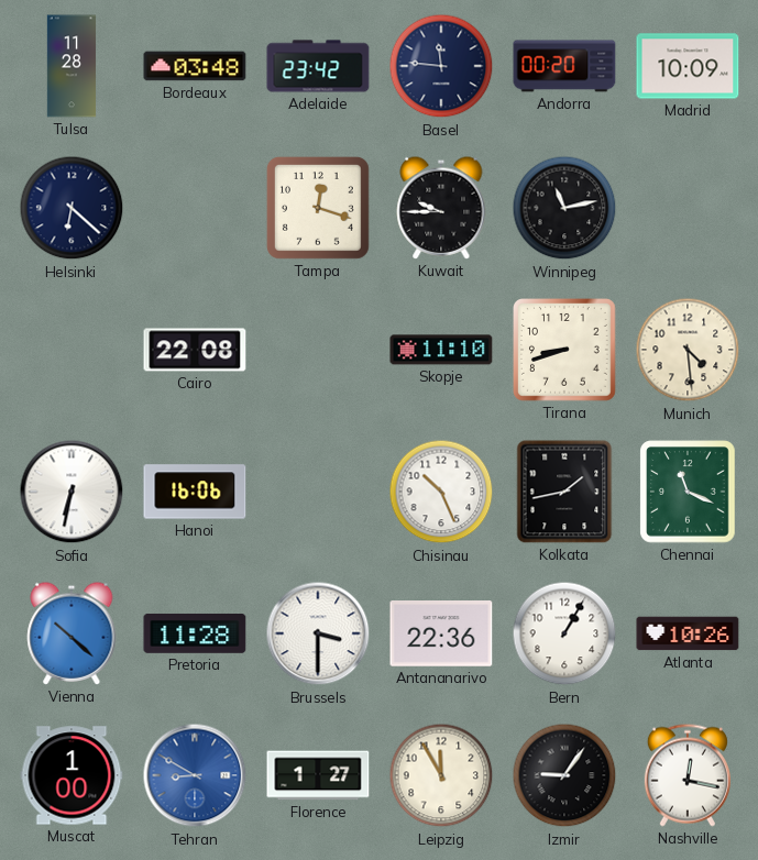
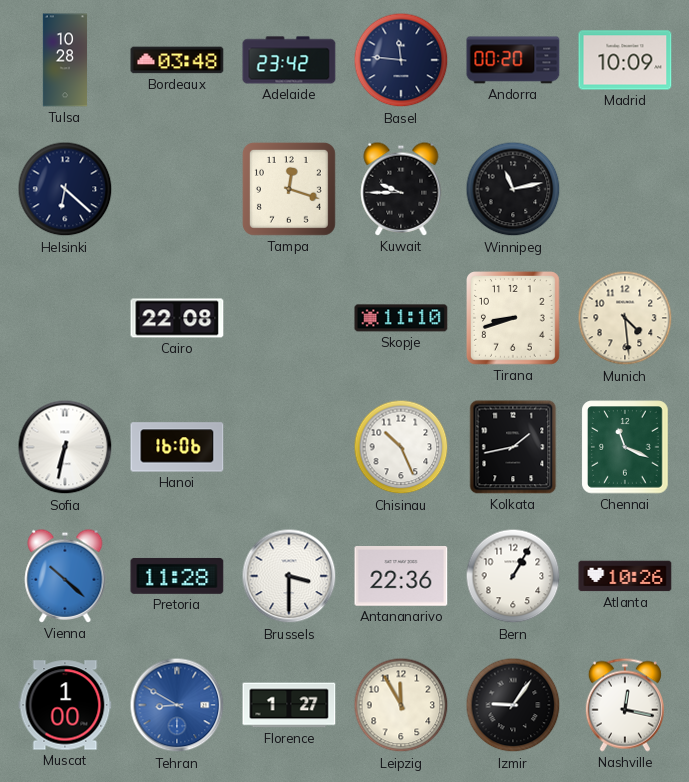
Tulsa: 11:28 -> 10:28
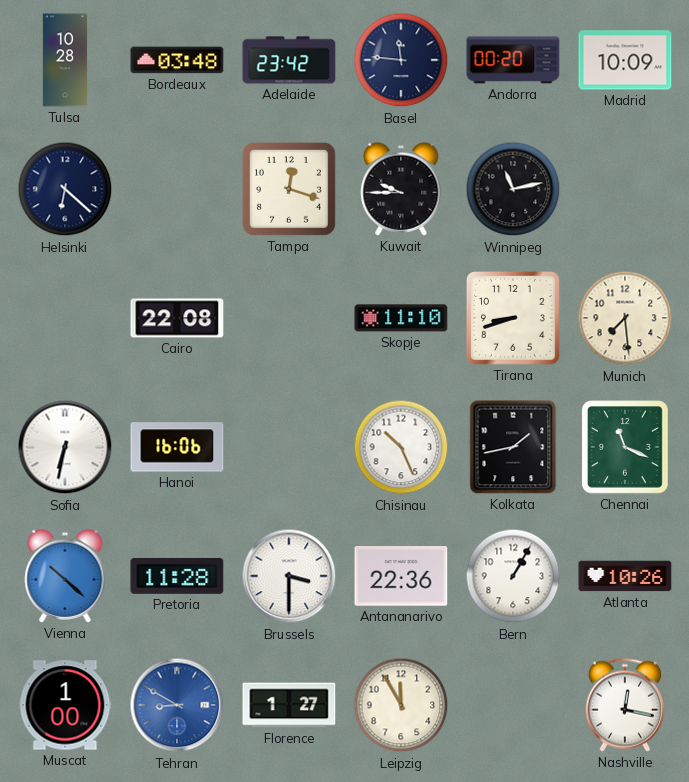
Munich: 4:29 -> 7:29
Izmir: 9:06 -> none
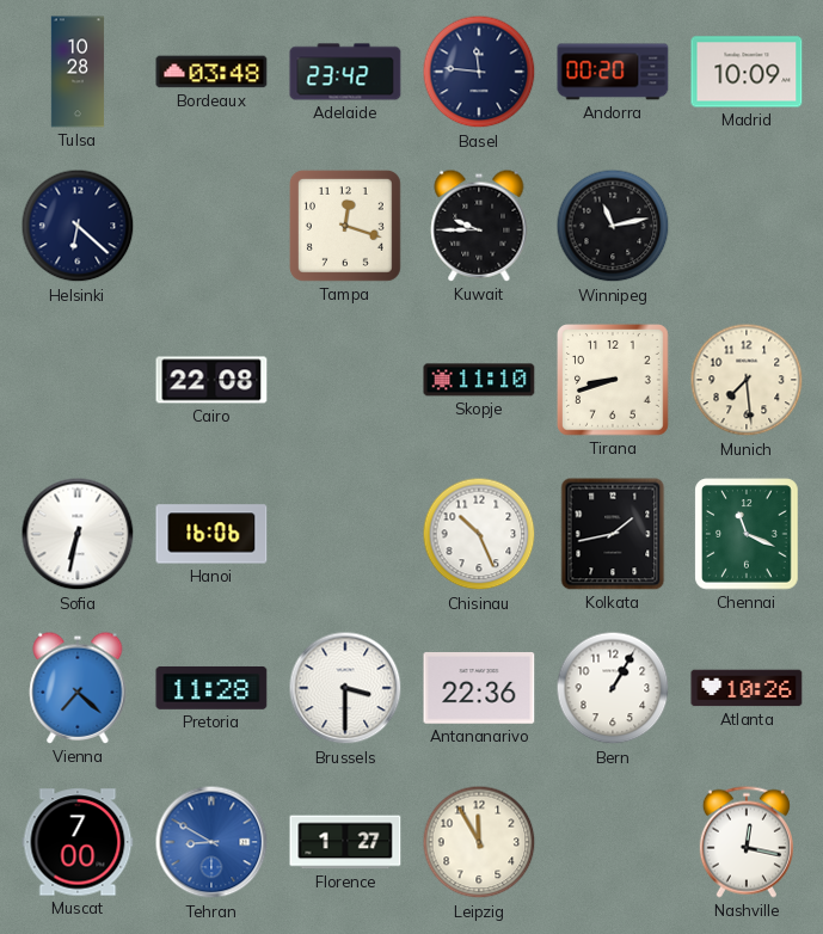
Vienna: 10:22 -> 7:22
Muscat: 1:00 -> 7:00
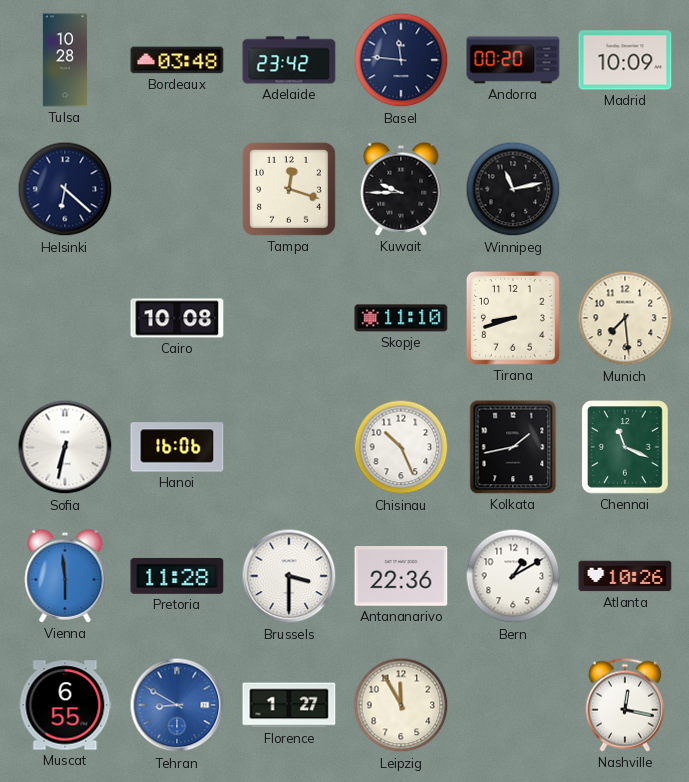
Cairo: 22:08 -> 10:08
Vienna: 7:22 -> 5:59
Bern: 1:05 -> 1:10
Muscat: 7:00 -> 6:55
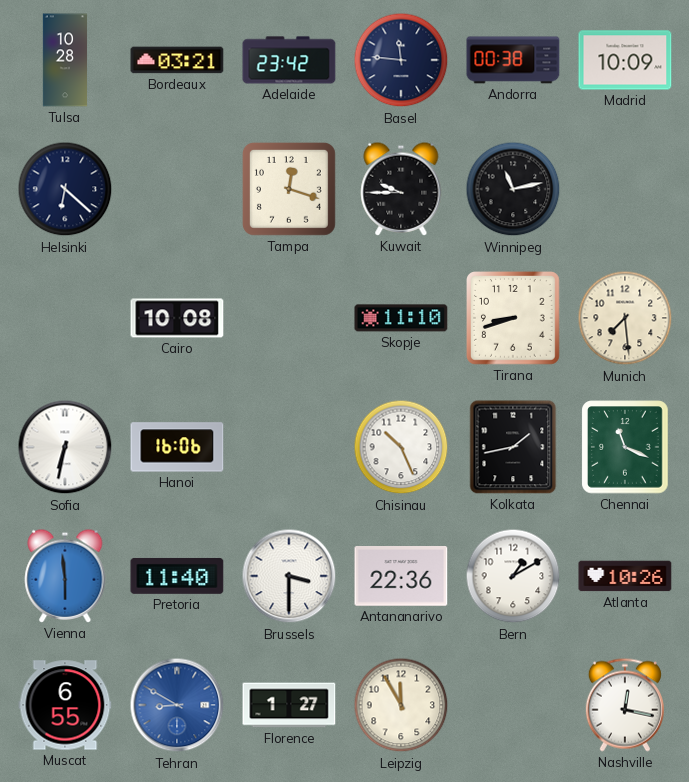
Bordeaux: 03:48 -> 03:21
Andorra: 00:20 -> 00:38
Pretoria: 11:28 -> 11:40
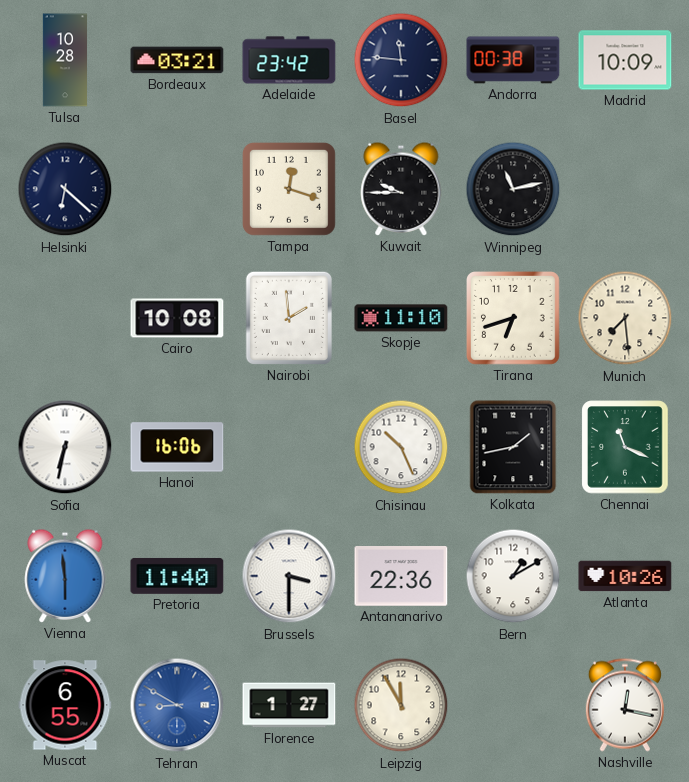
Nairobi: none -> 1:59
Tirana: 8:42 -> 6:42
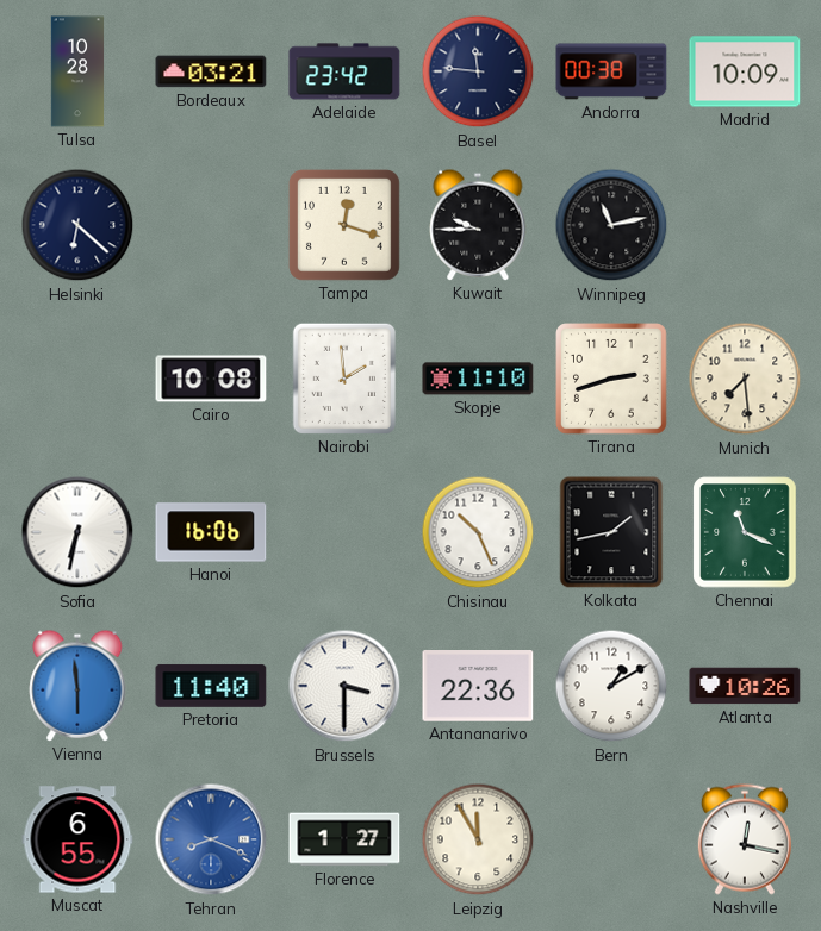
Tirana: 6:42 -> 2:42
Tehran: 8:50 -> 8:19
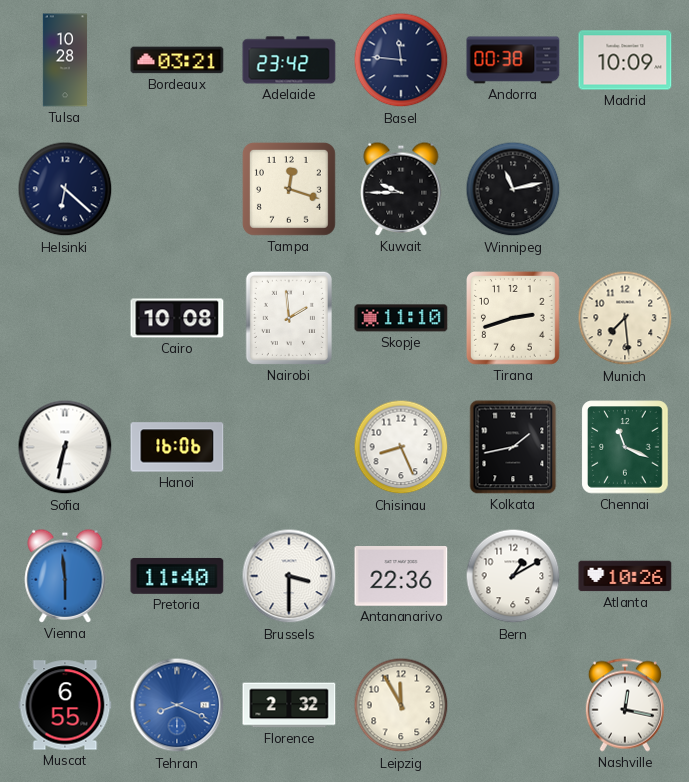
Chisinau: 10:26 -> 8:26
Florence: 1:27 -> 2:32
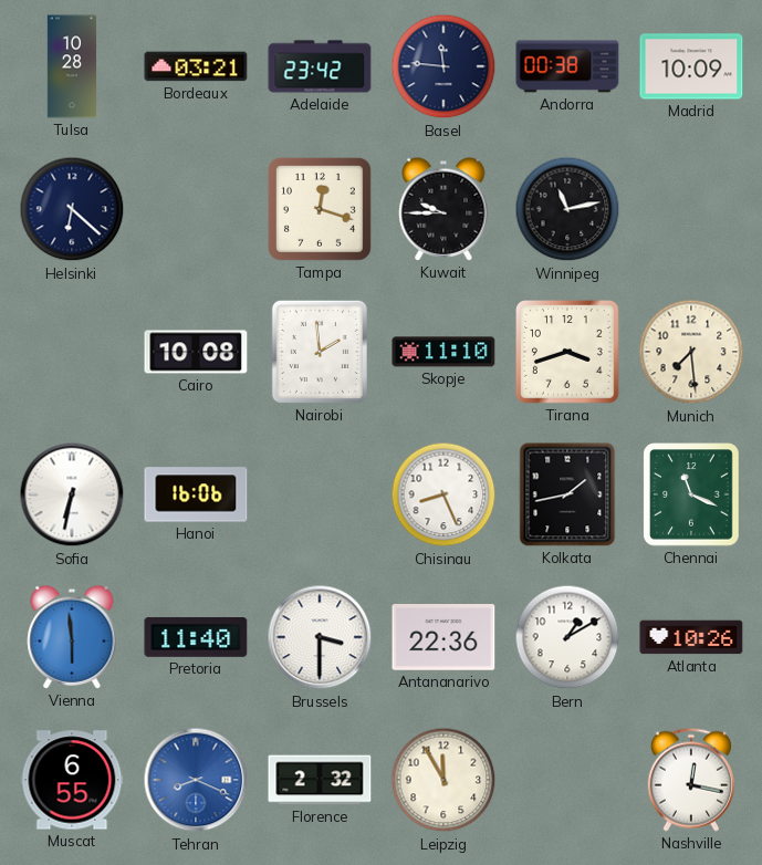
Tirana: 2:42 -> 3:42
